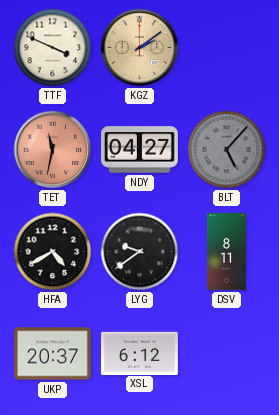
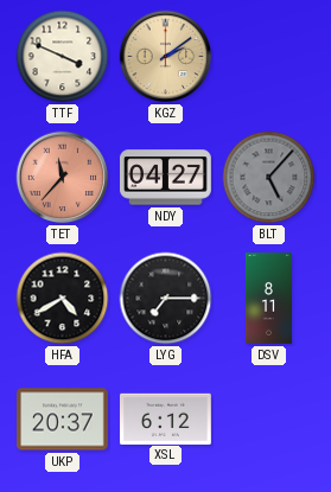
TET: 11:32 -> 11:37
LYG: 9:39 -> 7:15
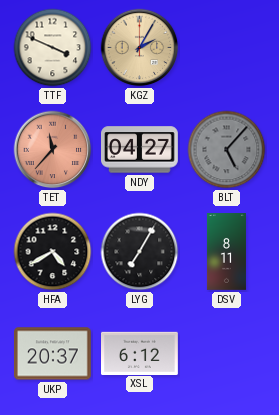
KGZ: 2:09 -> 2:05
LYG: 7:15 -> 7:05
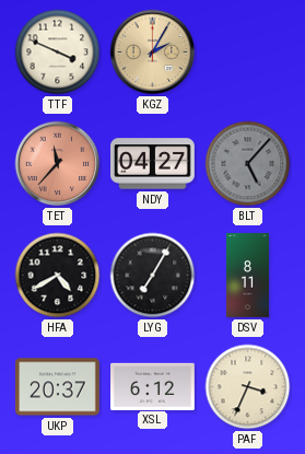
PAF: none -> 3:34
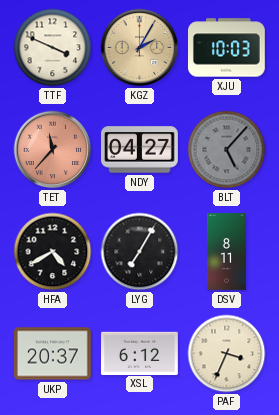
XJU: none -> 10:03
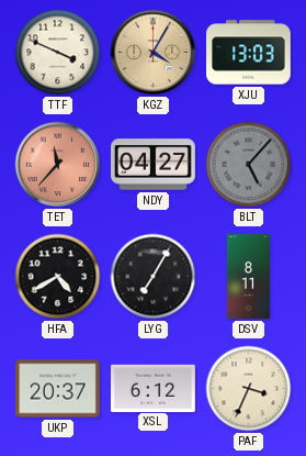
KGZ: 2:05 -> 4:05
XJU: 10:03 -> 13:03
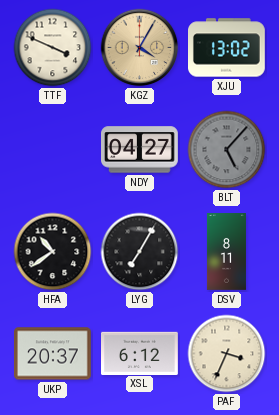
XJU: 13:03 -> 13:02
TET: 11:37 -> none
HFA: 4:40 -> 10:39
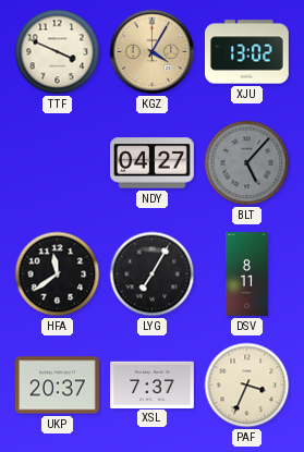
HFA: 10:39 -> 11:39
XSL: 6:12 -> 7:37
